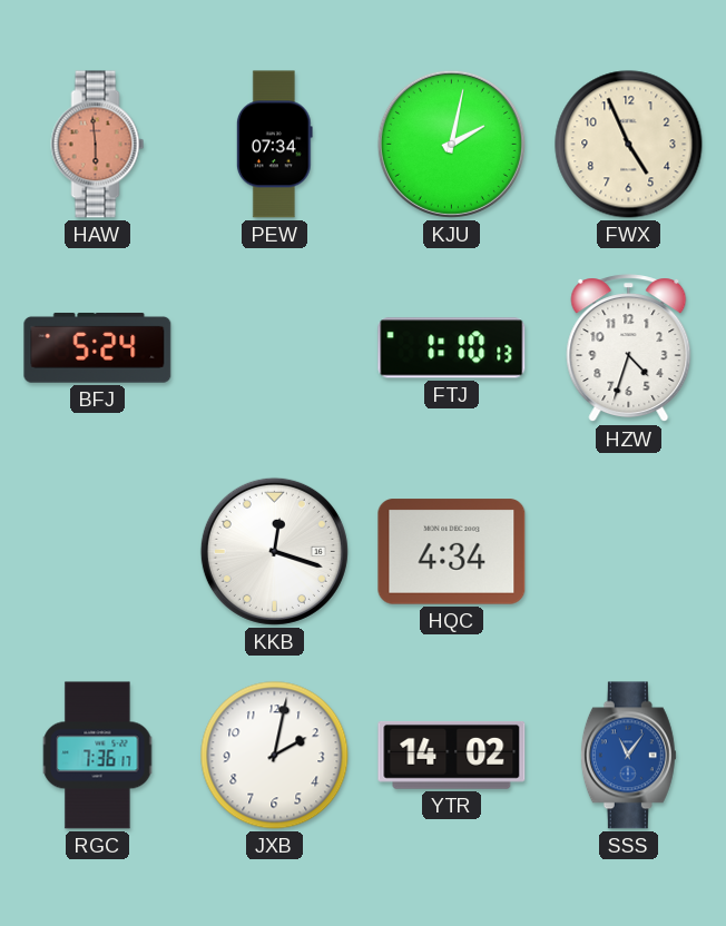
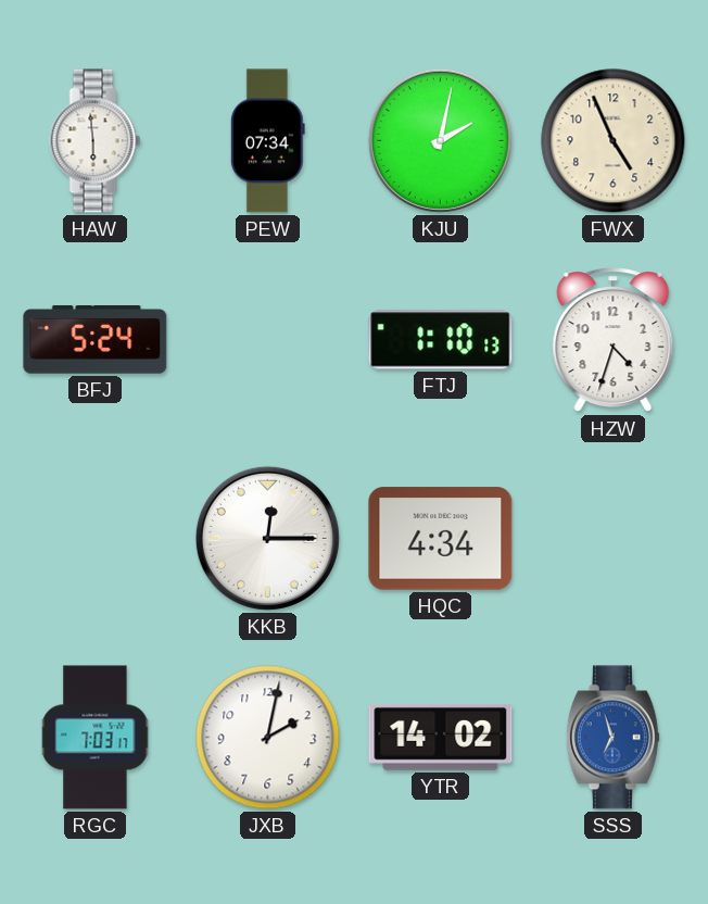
HAW dial: salmon -> white
KKB: 12:18 -> 12:15
RGC: 7:36 -> 7:03
SSS: 11:06 -> 6:57
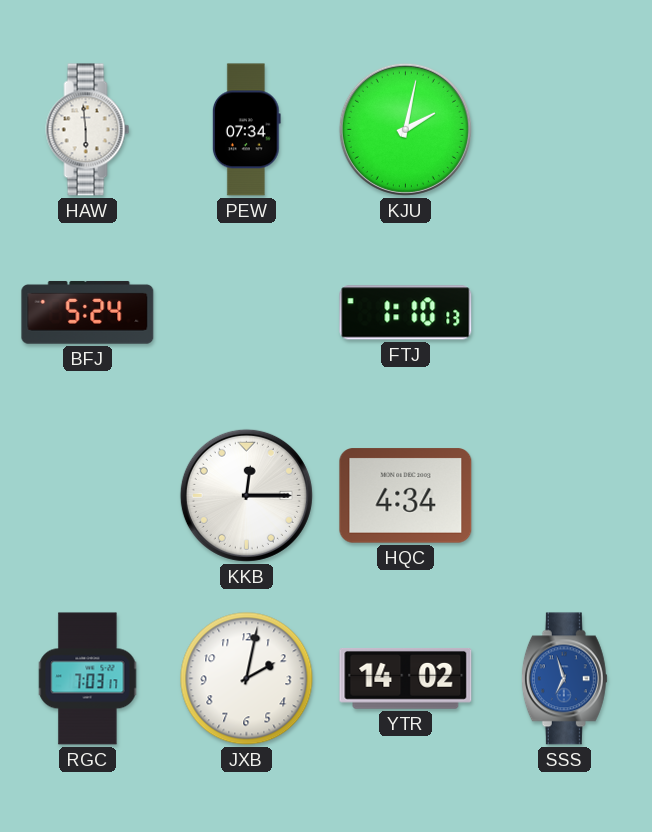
FWX: 4:56 -> none
HZW: 4:33 -> none
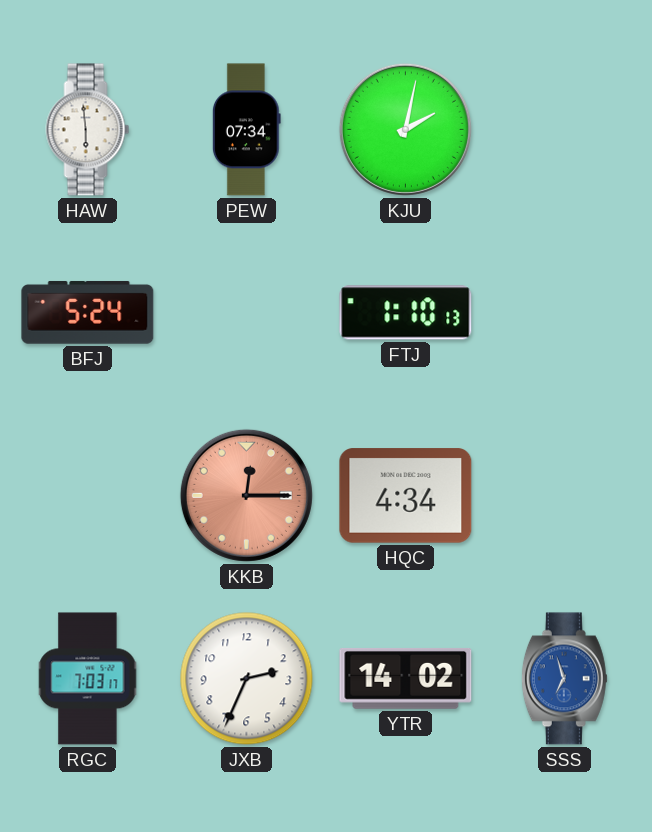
KKB dial: white -> salmon
JXB: 2:02 -> 2:34
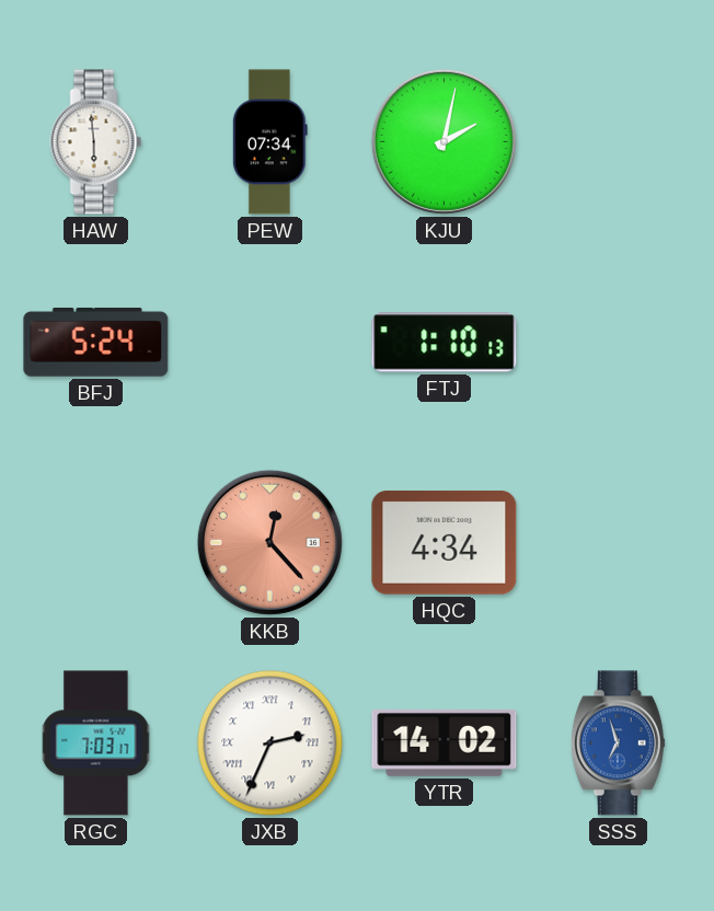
KKB: 12:15 -> 12:23
JXB numerals: Arabic -> Roman
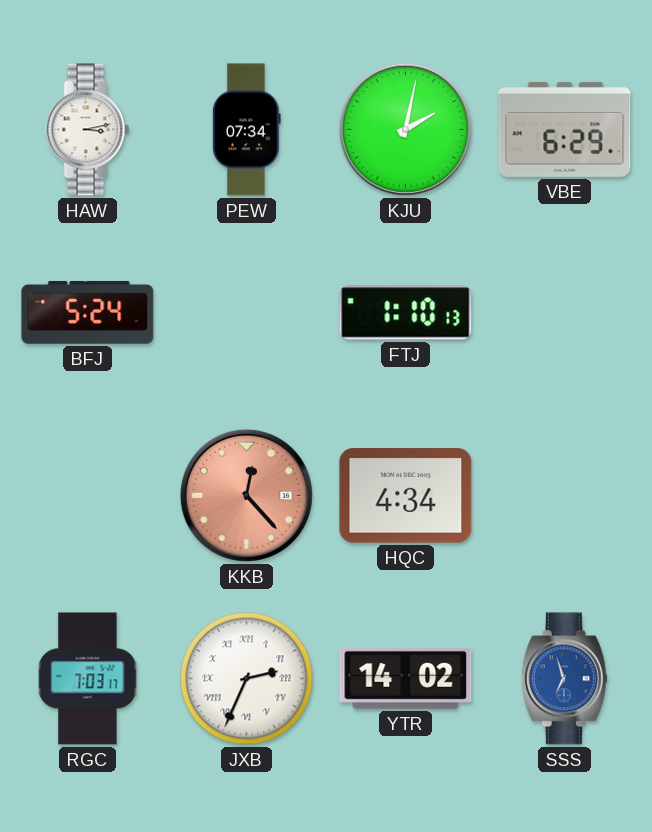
HAW: 5:59 -> 3:13
VBE: none -> 6:29
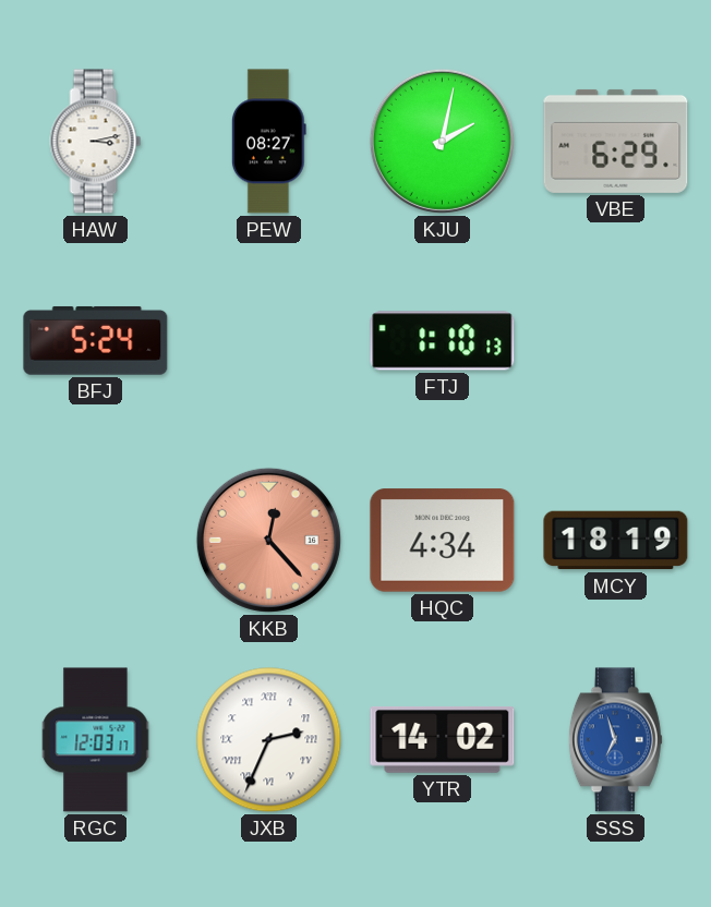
PEW: 07:34 -> 08:27
MCY: none -> 18:19
RGC: 7:03 -> 12:03
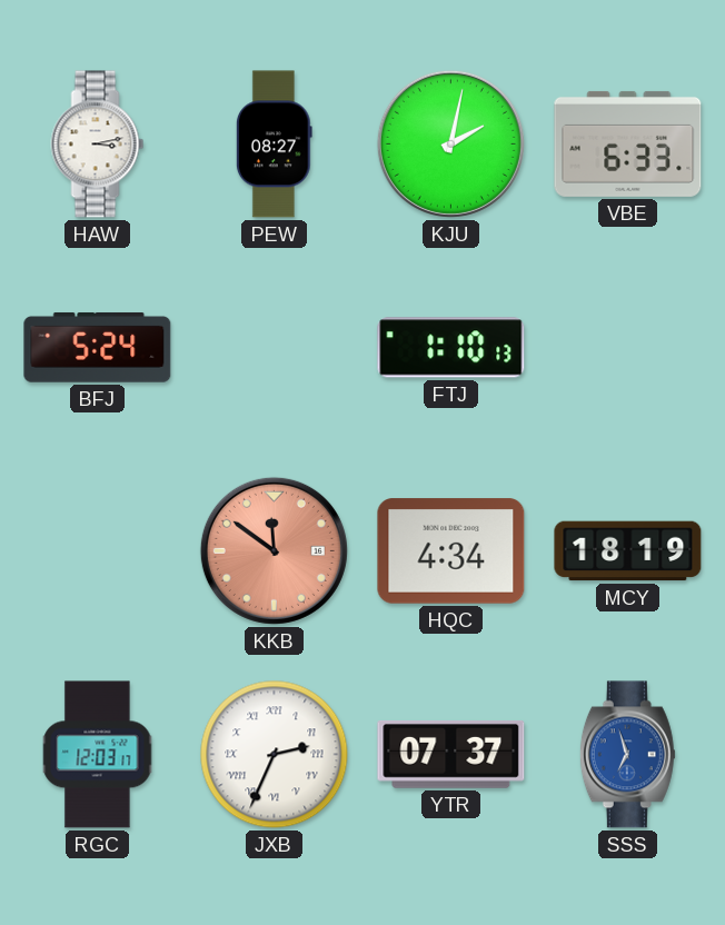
VBE: 6:29 -> 6:33
KKB: 12:23 -> 11:51
YTR: 14:02 -> 07:37
